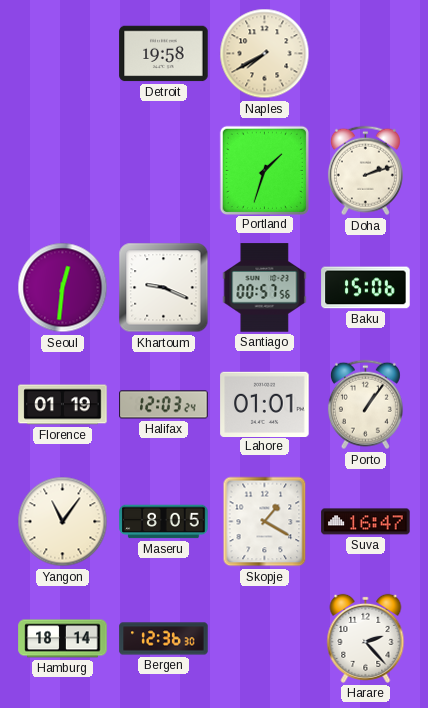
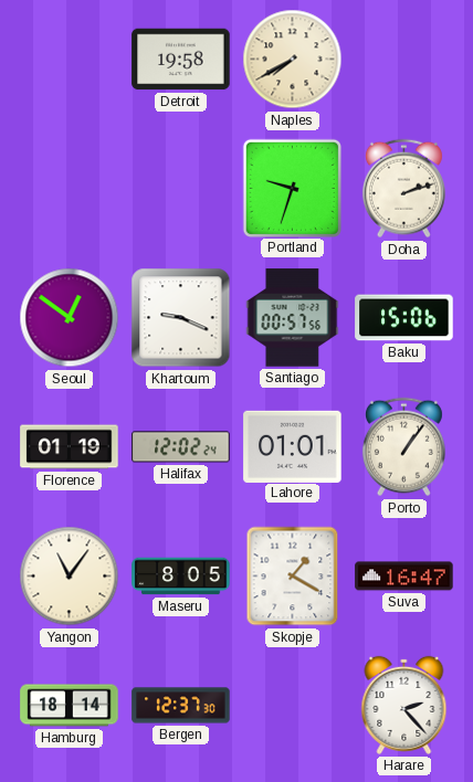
Portland: 1:33 -> 9:33
Seoul: 12:31 -> 12:51
Halifax: 12:03 -> 12:02
Bergen: 12:36 -> 12:37
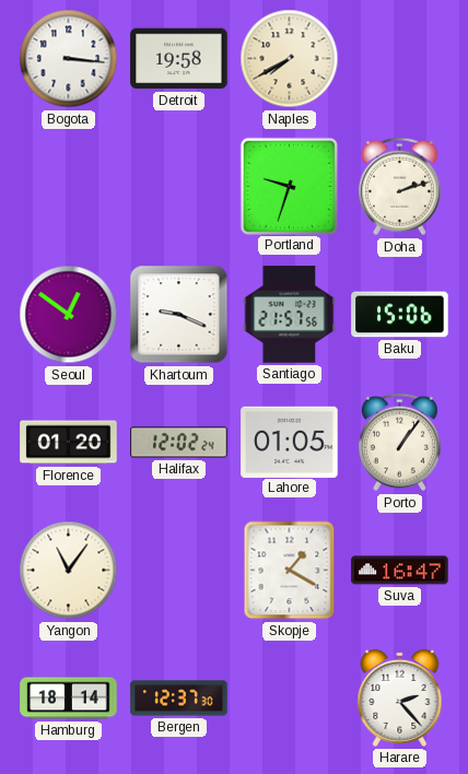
Bogota: none -> 3:16
Santiago: 00:57 -> 21:57
Florence: 01:19 -> 01:20
Lahore: 01:01 -> 01:05
Maseru: 8:05 -> none
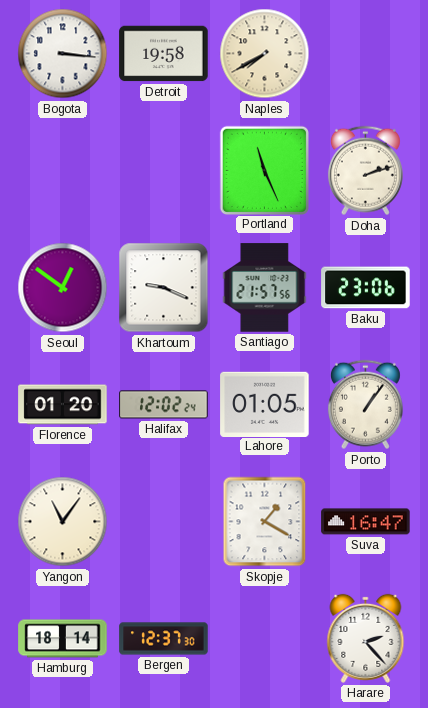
Portland: 9:33 -> 11:26
Baku: 15:06 -> 23:06
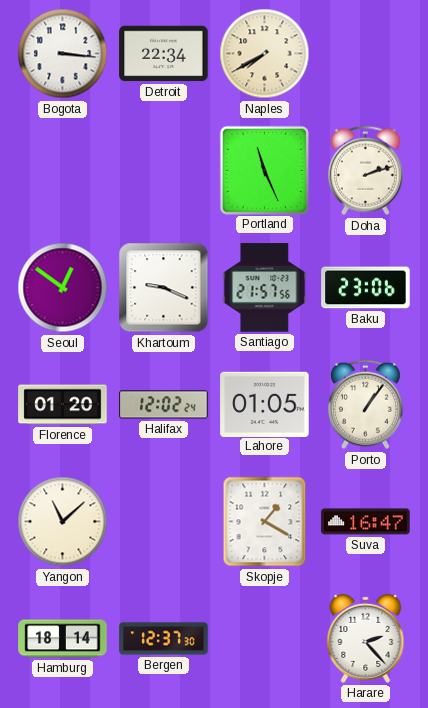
Detroit: 19:58 -> 22:34
Yangon: 11:06 -> 11:08
